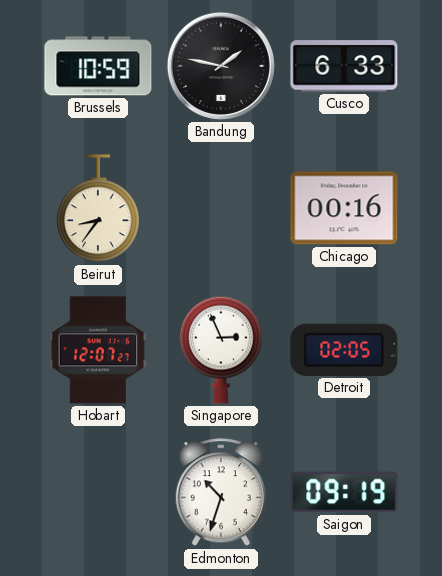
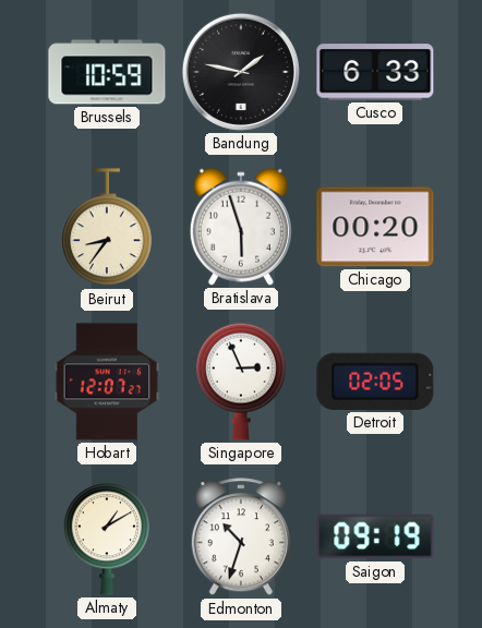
Bratislava: none -> 5:57
Chicago: 00:16 -> 00:20
Almaty: none -> 1:10
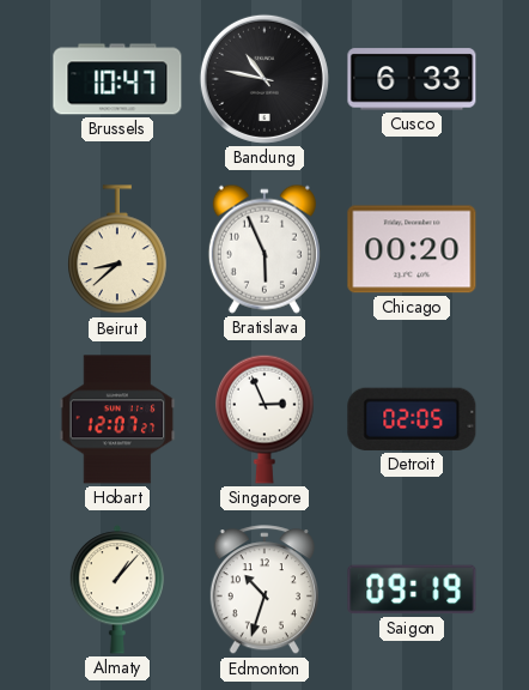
Brussels: 10:59 -> 10:47
Bandung: 1:47 -> 10:47
Beirut: 8:36 -> 8:38
Bratislava: 5:57 -> 5:56
Almaty: 1:10 -> 1:07
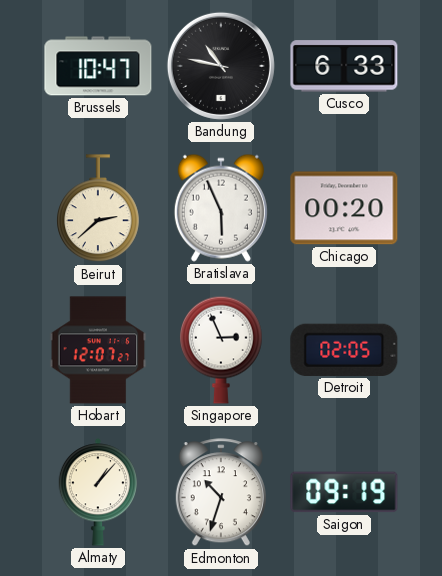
Beirut: 8:38 -> 2:38
